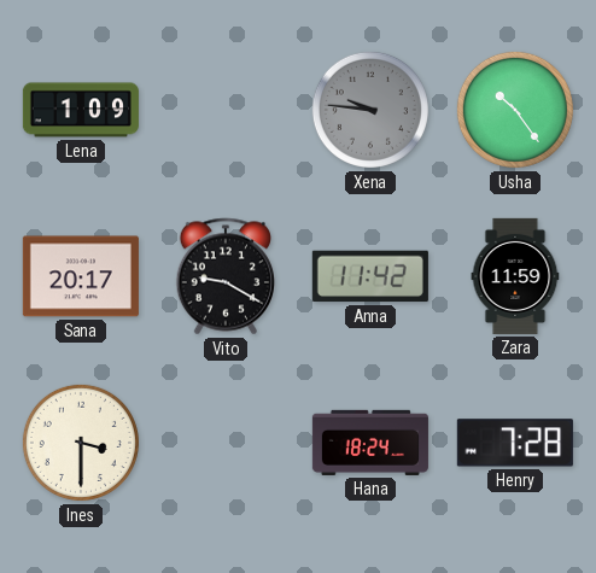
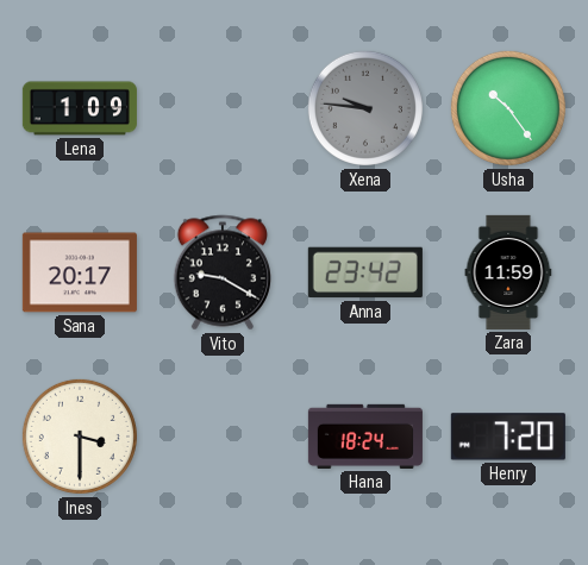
Anna: 11:42 -> 23:42
Henry: 7:28 -> 7:20
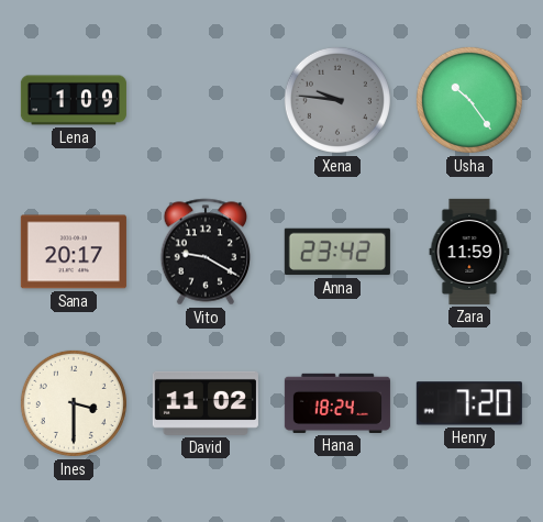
David: none -> 11:02
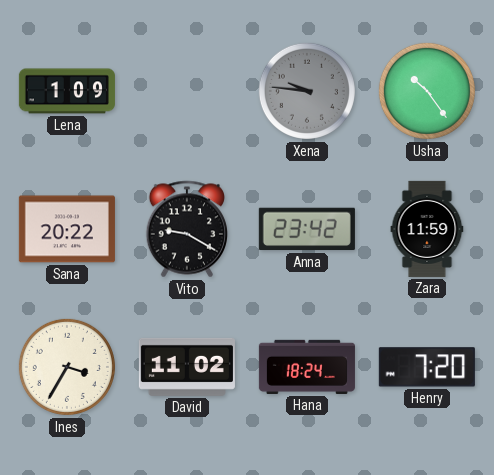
Sana: 20:17 -> 20:22
Ines: 3:30 -> 3:35
